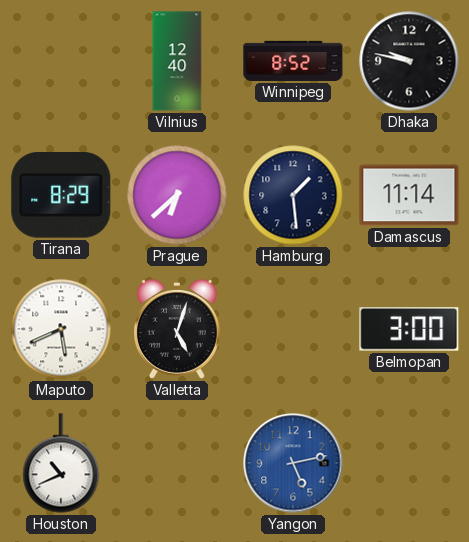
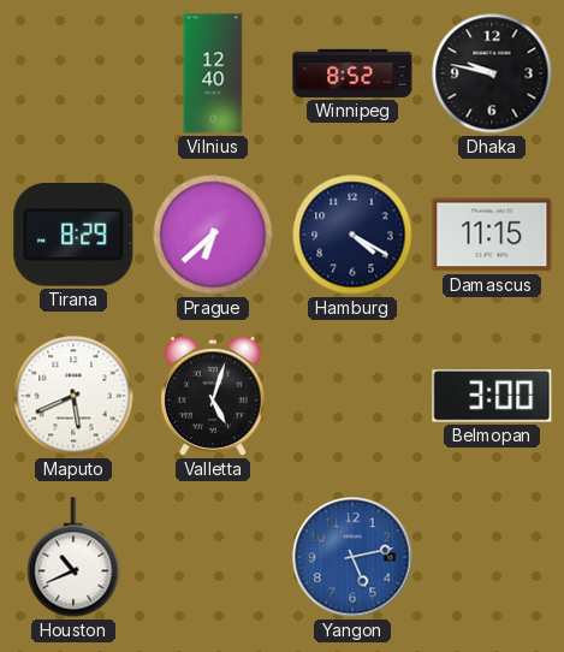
Hamburg: 1:29 -> 4:20
Damascus: 11:14 -> 11:15
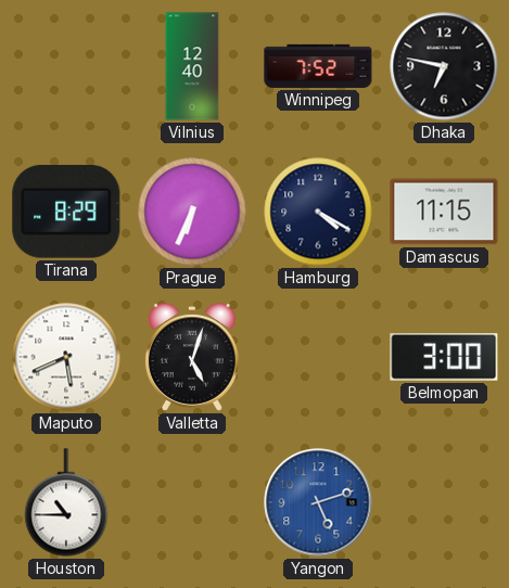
Winnipeg: 8:52 -> 7:52
Dhaka: 9:47 -> 6:47
Prague: 6:38 -> 6:34
Houston: 10:41 -> 10:45
Yangon: 5:13 -> 5:12
